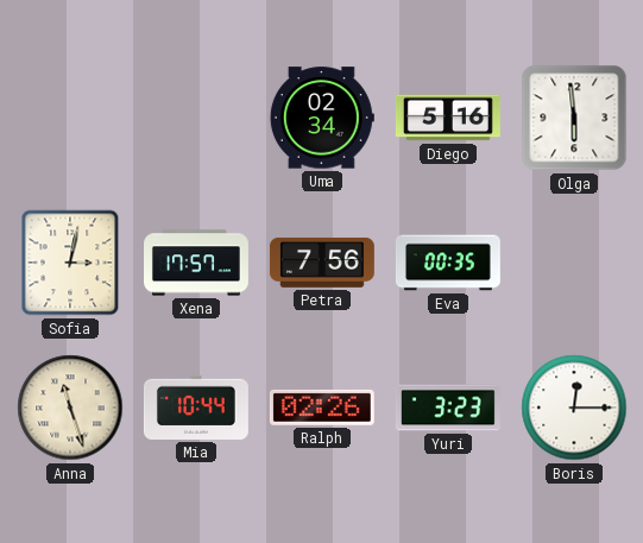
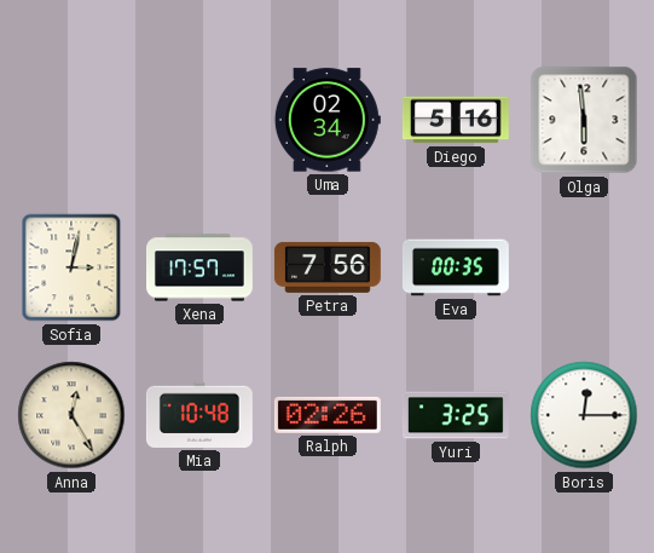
Anna: 11:27 -> 12:25
Mia: 10:44 -> 10:48
Yuri: 3:23 -> 3:25
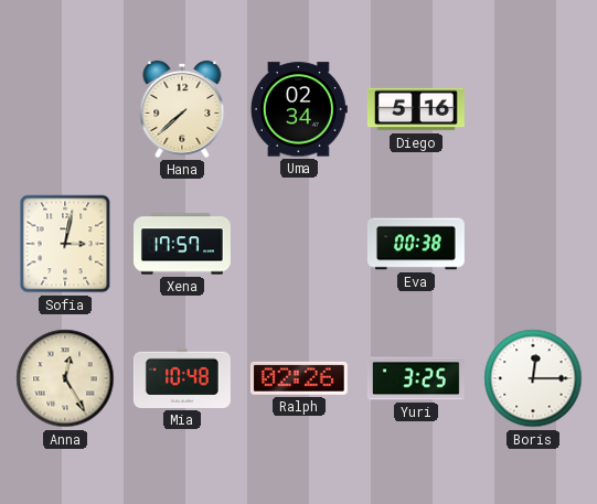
Hana: none -> 7:38
Olga: 5:59 -> none
Petra: 7:56 -> none
Eva: 00:35 -> 00:38
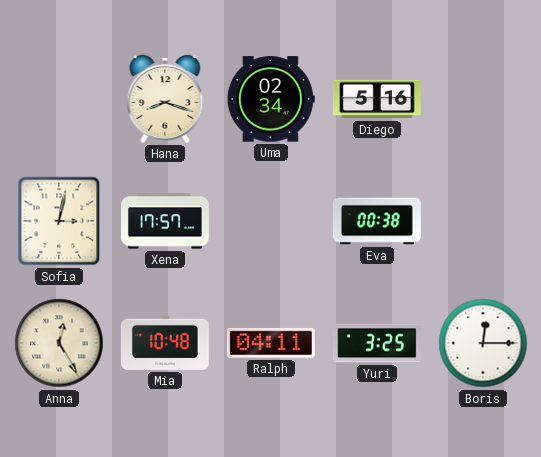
Hana: 7:38 -> 8:18
Ralph: 02:26 -> 04:11
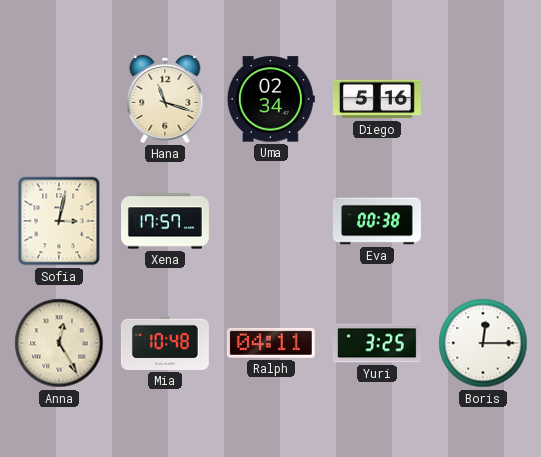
Hana: 8:18 -> 11:18
